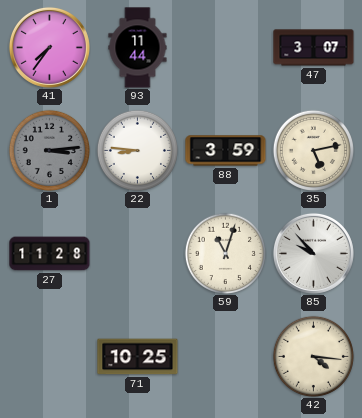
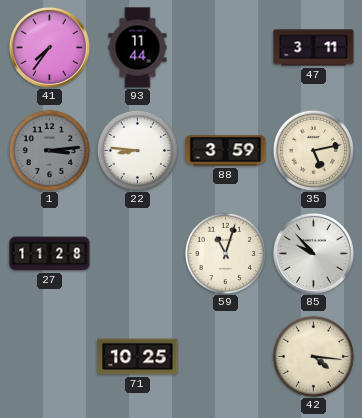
47: 3:07 -> 3:11
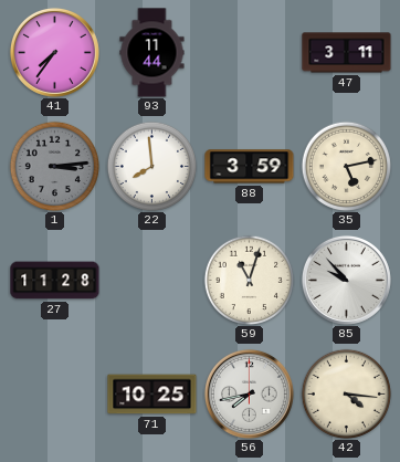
22: 8:46 -> 7:59
56: none -> 7:43
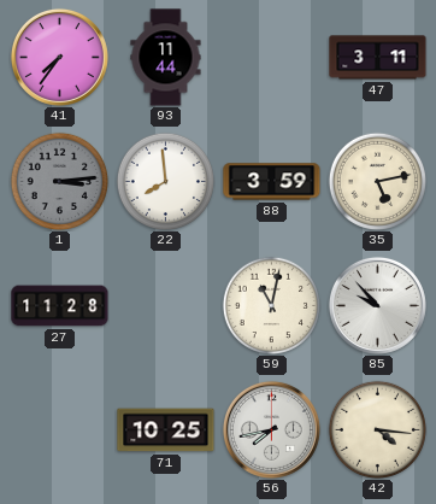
59: 11:03 -> 11:02
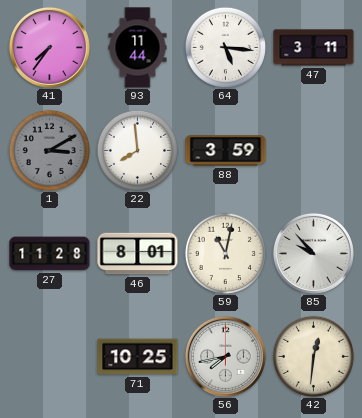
64: none -> 5:16
1: 3:14 -> 3:10
35: 5:13 -> none
46: none -> 8:01
42: 4:16 -> 12:31
